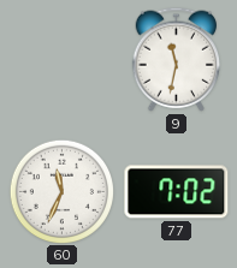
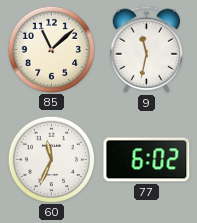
85: none -> 11:08
77: 7:02 -> 6:02
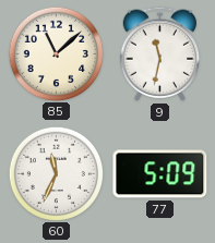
77: 6:02 -> 5:09
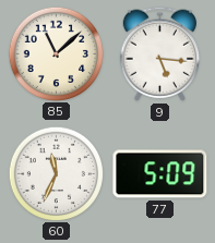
9: 11:32 -> 5:16
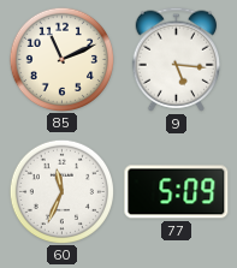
85: 11:08 -> 11:11
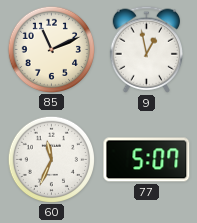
9: 5:16 -> 12:58
77: 5:09 -> 5:07
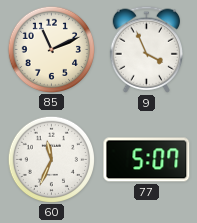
9: 12:58 -> 3:56
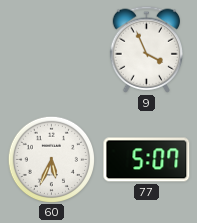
85: 11:11 -> none
60: 11:34 -> 5:34
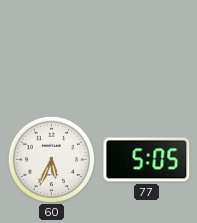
9: 3:56 -> none
77: 5:07 -> 5:05
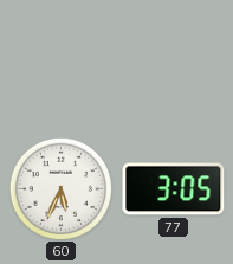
77: 5:05 -> 3:05
